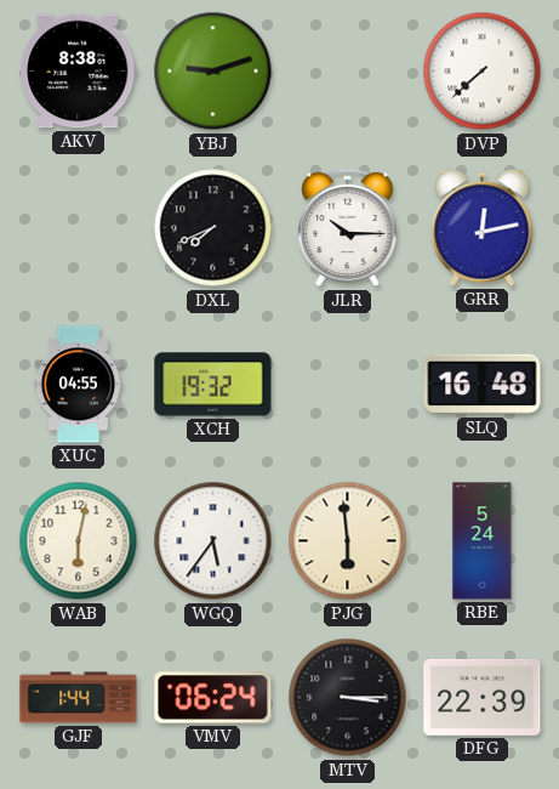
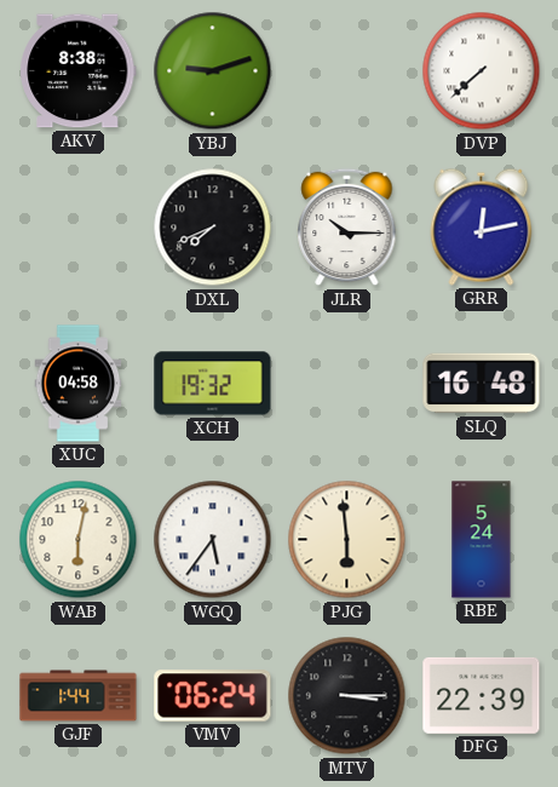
XUC: 04:55 -> 04:58
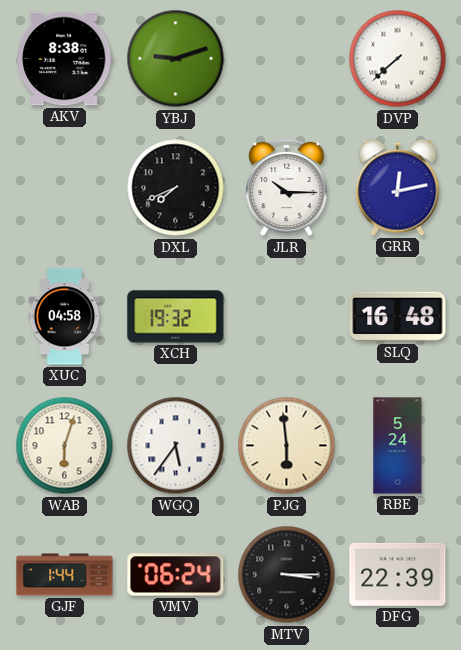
WAB: 6:02 -> 6:03
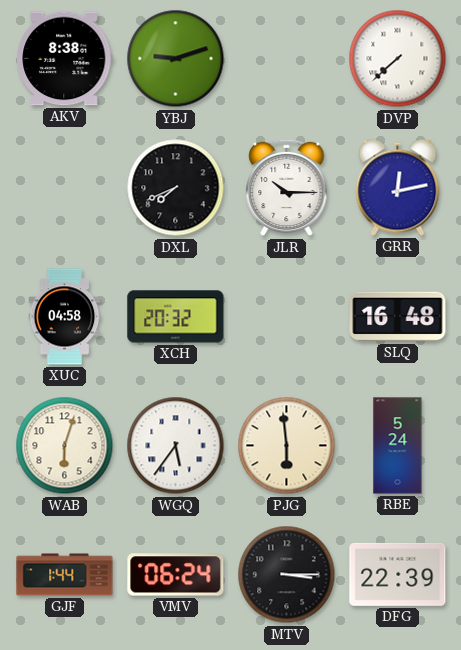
XCH: 19:32 -> 20:32
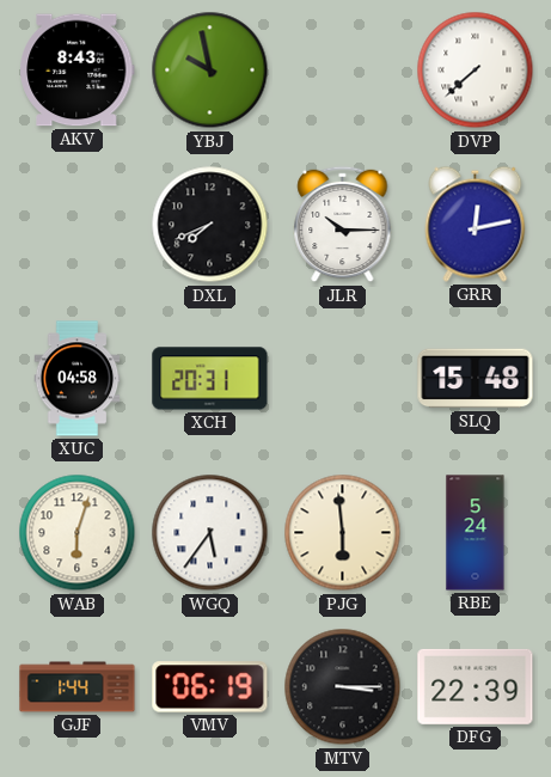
AKV: 8:38 -> 8:43
YBJ: 9:12 -> 9:58
XCH: 20:32 -> 20:31
SLQ: 16:48 -> 15:48
VMV: 06:24 -> 06:19
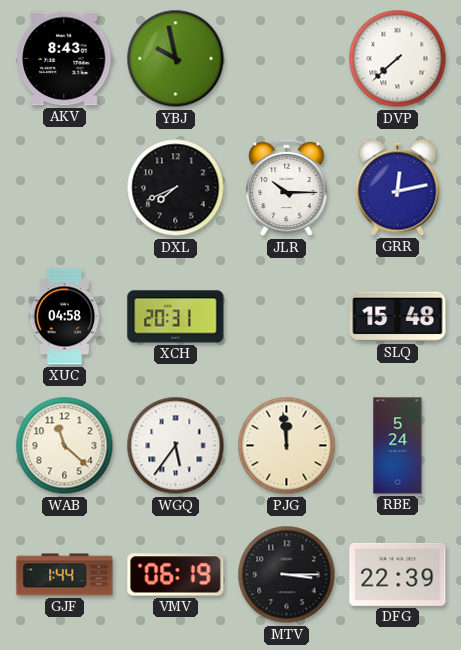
WAB: 6:03 -> 11:22
PJG: 5:59 -> 11:59
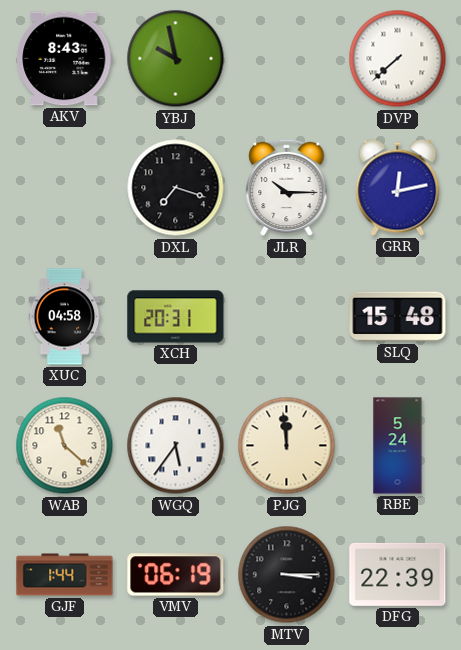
DXL: 7:41 -> 7:18
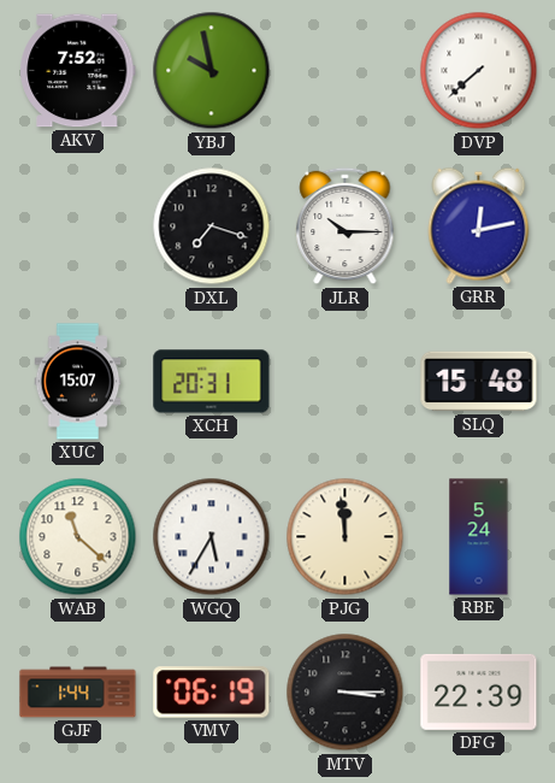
AKV: 8:43 -> 7:52
XUC: 04:58 -> 15:07
WGQ: 5:36 -> 5:35
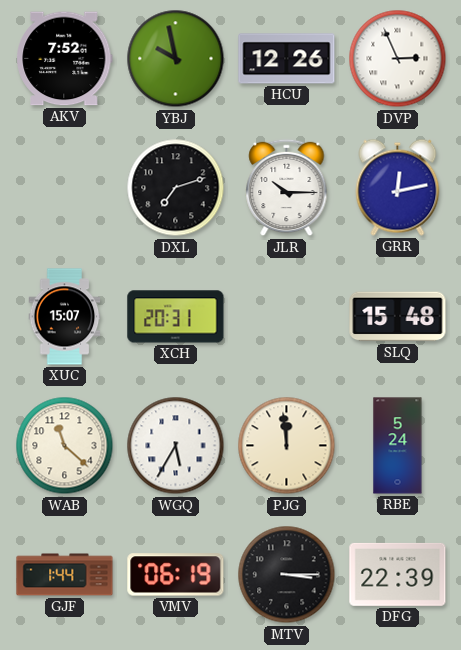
HCU: none -> 12:26
DVP: 7:38 -> 2:56
DXL: 7:18 -> 7:12
